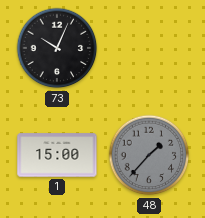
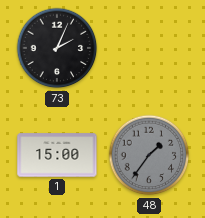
73: 10:04 -> 2:04
48: 1:37 -> 1:36
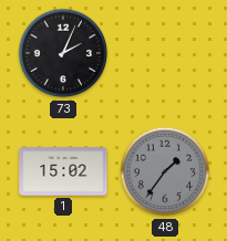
1: 15:00 -> 15:02
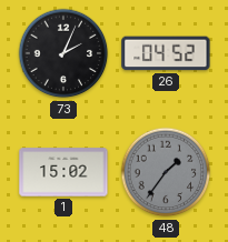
26: none -> 04:52
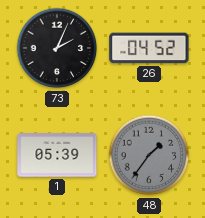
1: 15:02 -> 05:39
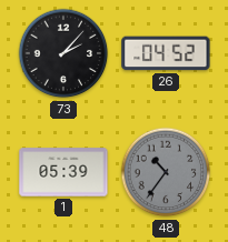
73: 2:04 -> 2:07
48: 1:36 -> 10:36
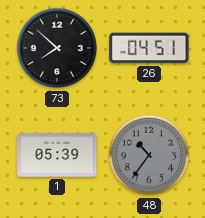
73: 2:07 -> 7:52
26: 04:52 -> 04:51
